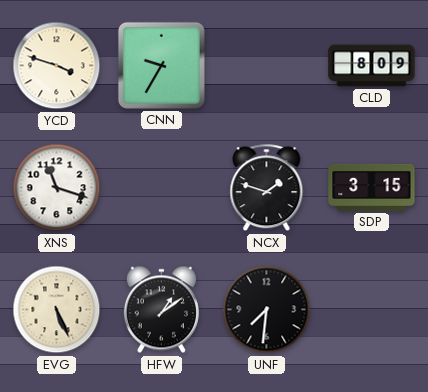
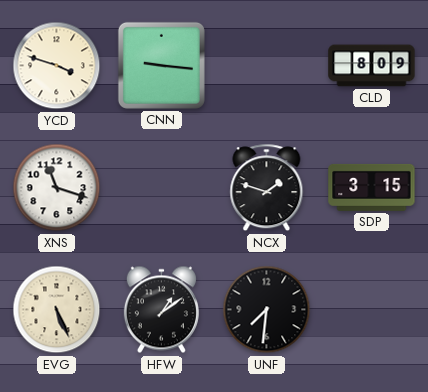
CNN: 9:35 -> 9:16
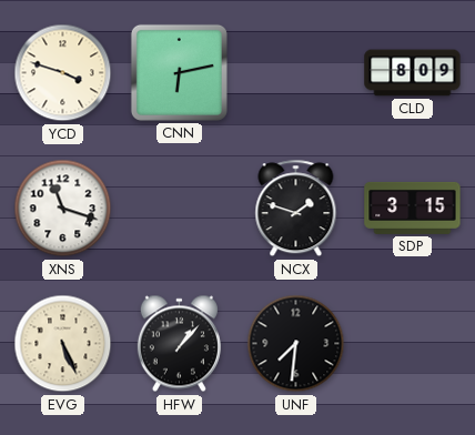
CNN: 9:16 -> 6:13
HFW: 1:09 -> 1:07
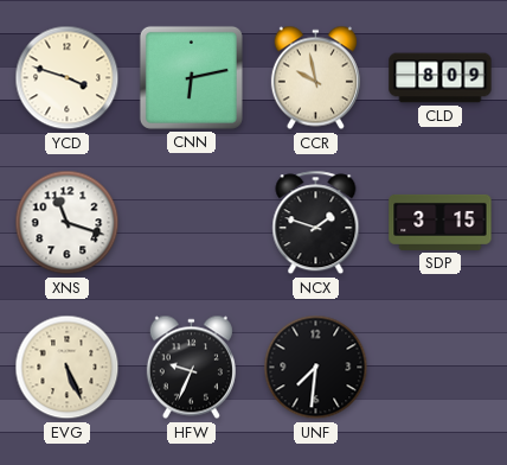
CCR: none -> 9:58
HFW: 1:07 -> 9:34
